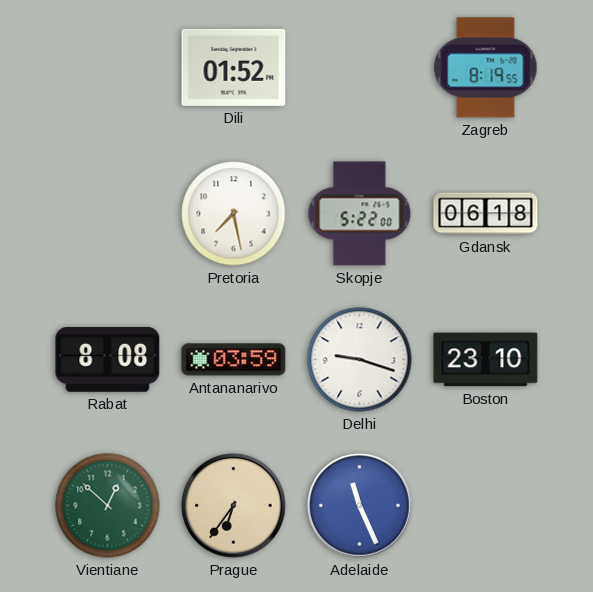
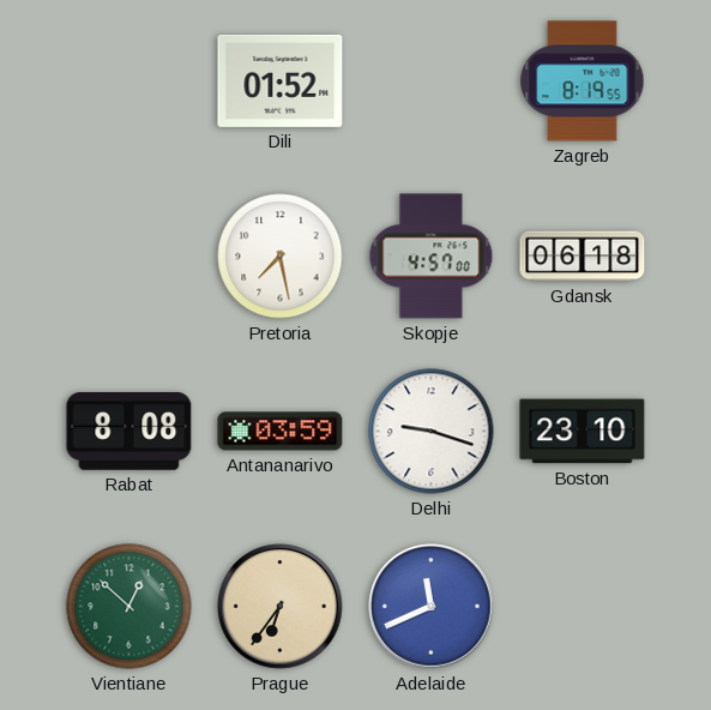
Skopje: 5:22 -> 4:57
Adelaide: 11:26 -> 11:41
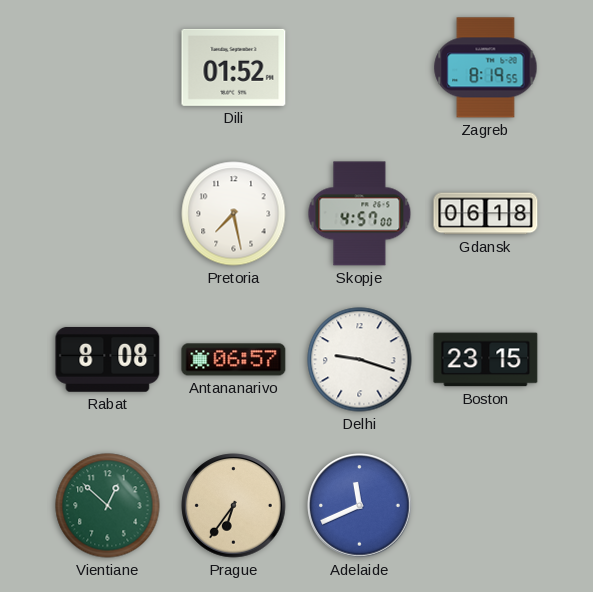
Antananarivo: 03:59 -> 06:57
Boston: 23:10 -> 23:15
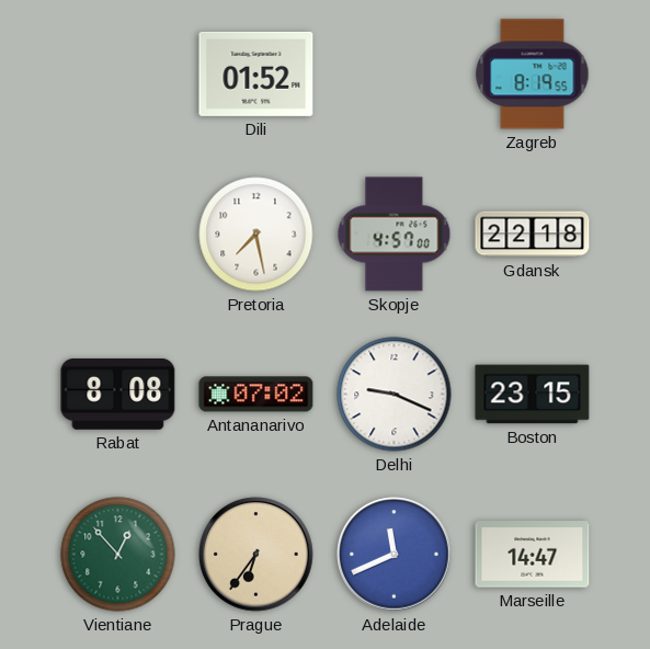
Gdansk: 06:18 -> 22:18
Antananarivo: 06:57 -> 07:02
Delhi: 9:18 -> 9:19
Vientiane: 12:52 -> 12:53
Marseille: none -> 14:47
